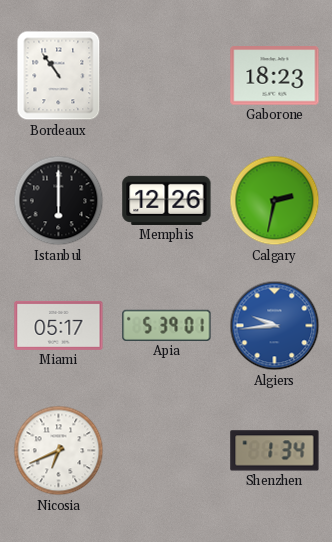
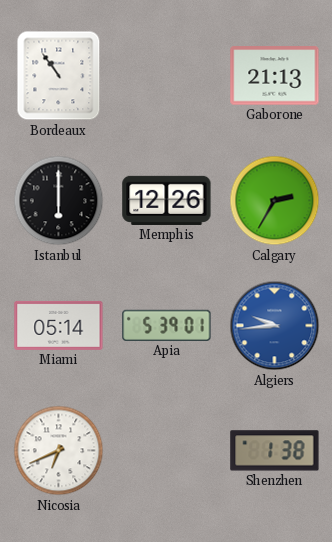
Gaborone: 18:23 -> 21:13
Calgary: 2:32 -> 2:35
Miami: 05:17 -> 05:14
Shenzhen: 1:34 -> 1:38
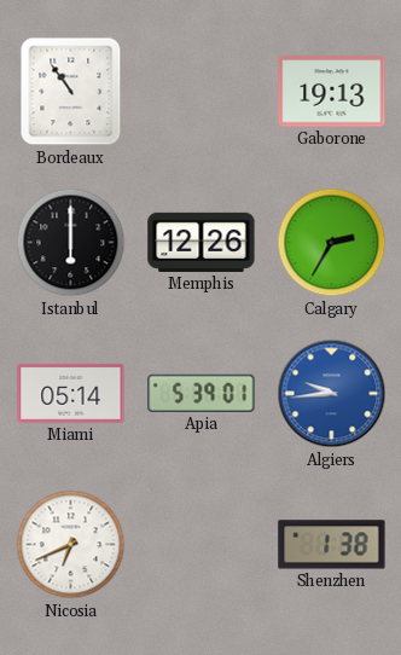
Gaborone: 21:13 -> 19:13
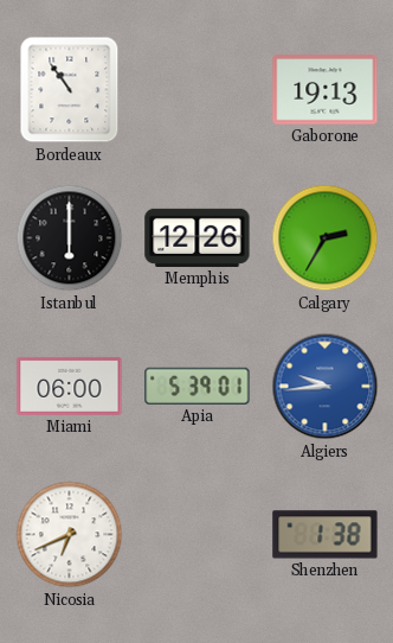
Miami: 05:14 -> 06:00
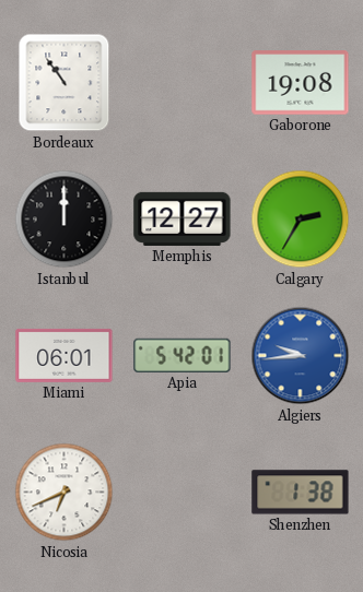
Gaborone: 19:13 -> 19:08
Istanbul: 6:00 -> 12:00
Memphis: 12:26 -> 12:27
Miami: 06:00 -> 06:01
Apia: 5:39 -> 5:42
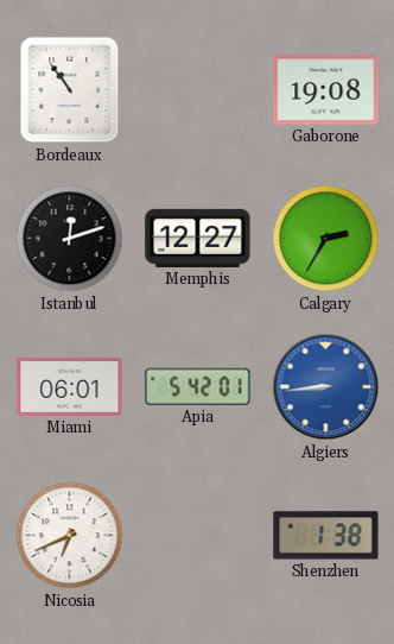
Istanbul: 12:00 -> 12:12
Algiers: 9:44 -> 8:44
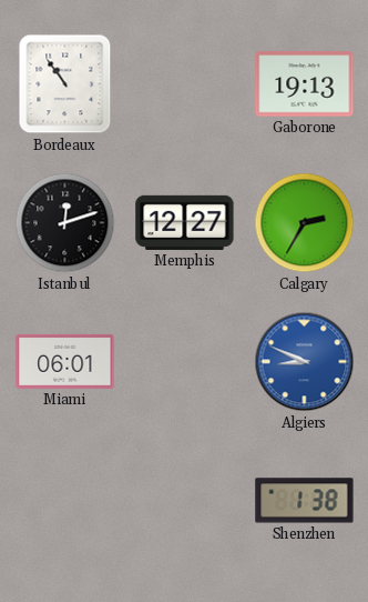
Gaborone: 19:08 -> 19:13
Apia: 5:42 -> none
Algiers: 8:44 -> 8:49
Nicosia: 6:41 -> none
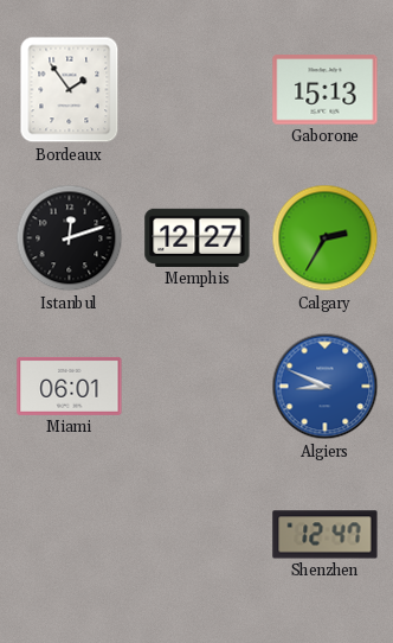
Bordeaux: 10:54 -> 1:54
Gaborone: 19:13 -> 15:13
Shenzhen: 1:38 -> 12:47
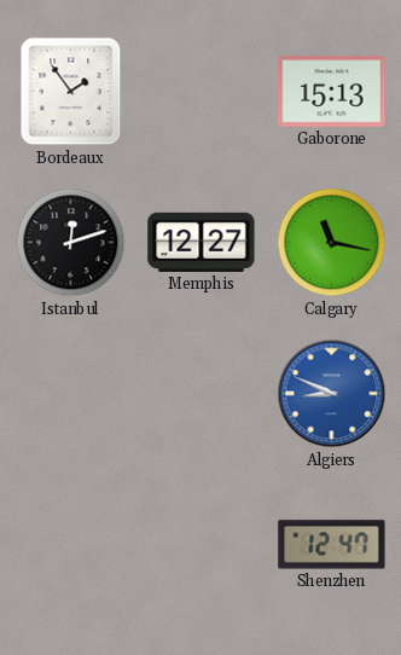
Calgary: 2:35 -> 11:17
Miami: 06:01 -> none
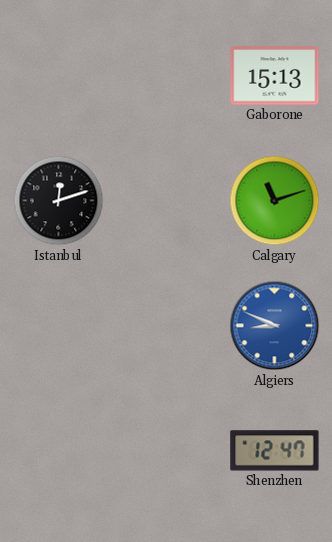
Bordeaux: 1:54 -> none
Memphis: 12:27 -> none
Calgary: 11:17 -> 11:12
